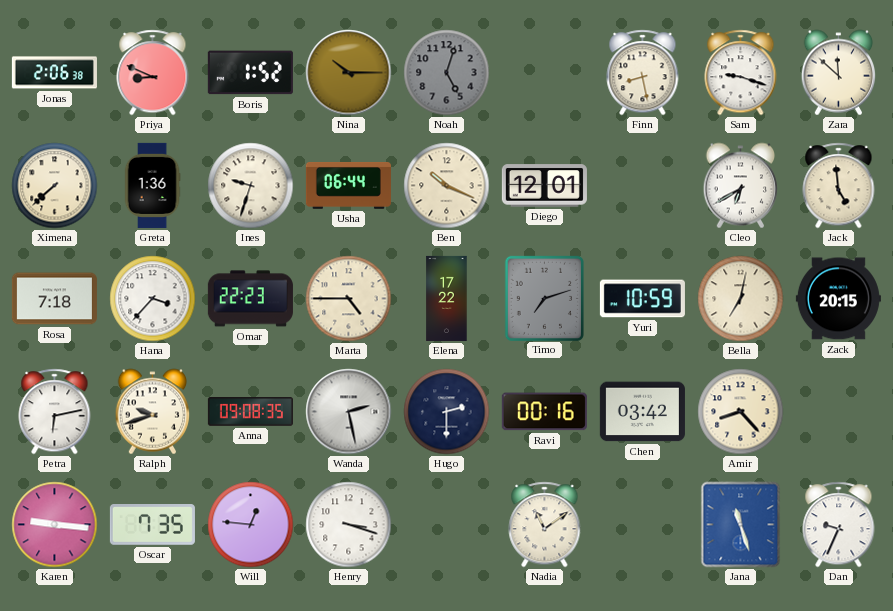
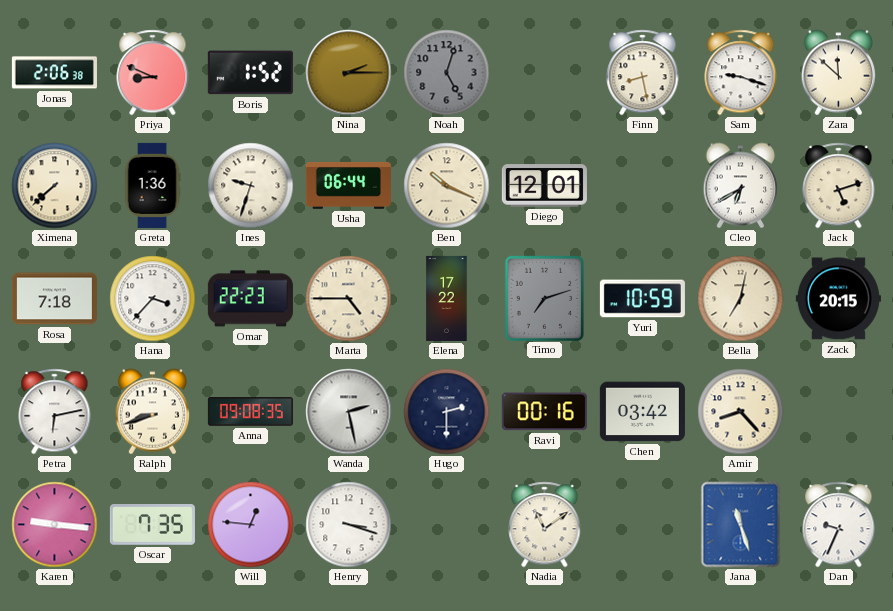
Nina: 10:15 -> 2:15
Jack: 4:59 -> 5:12
Ralph: 9:42 -> 8:42
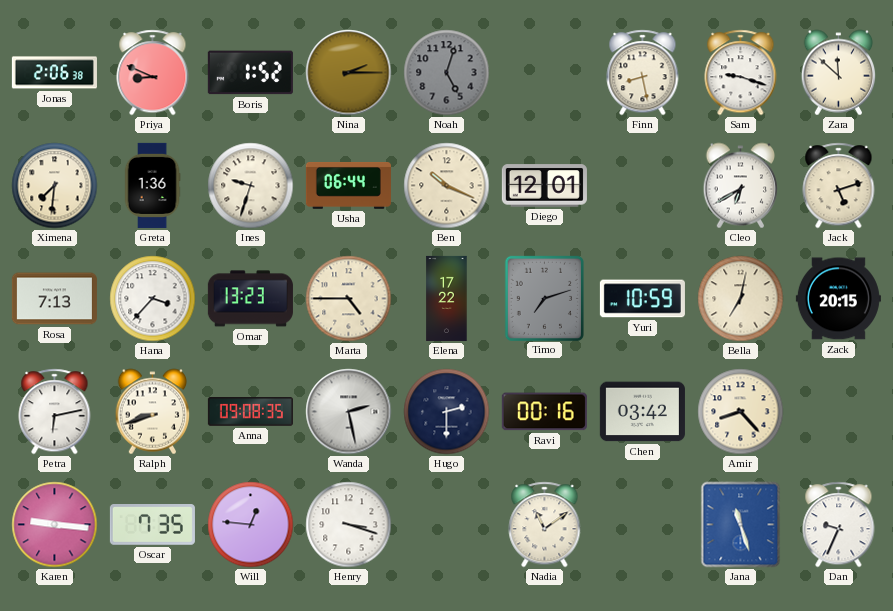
Ximena: 7:38 -> 7:31
Rosa: 7:18 -> 7:13
Omar: 22:23 -> 13:23
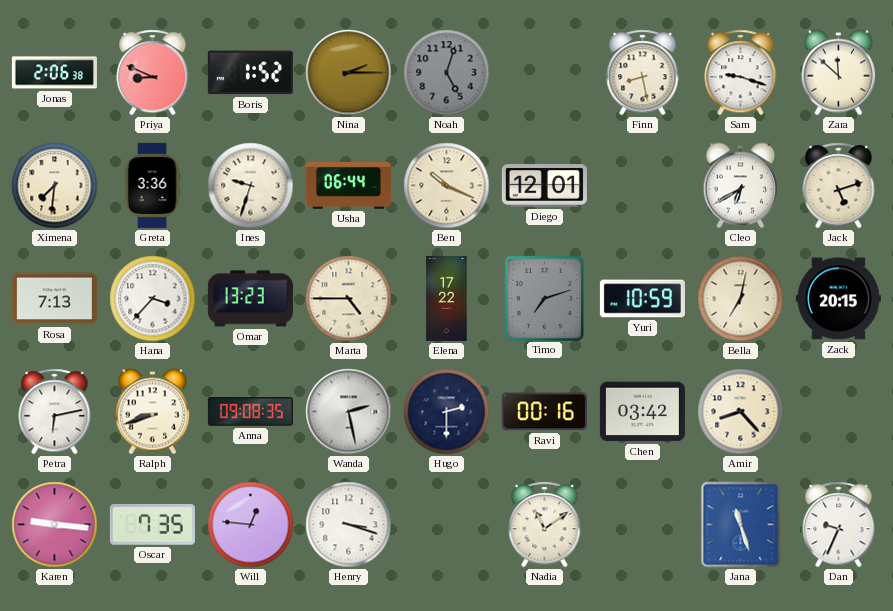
Greta: 1:36 -> 3:36
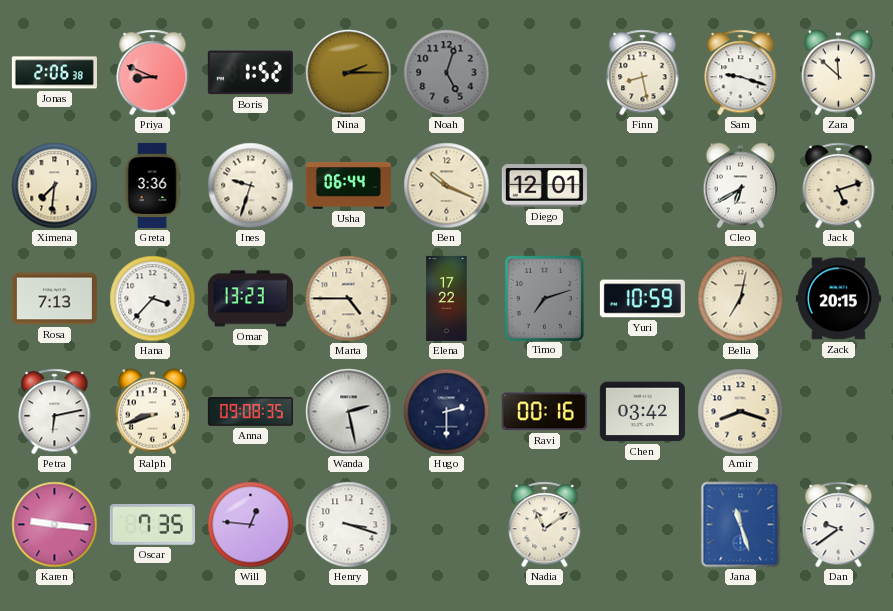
Amir: 8:23 -> 8:18
Dan: 9:34 -> 9:39
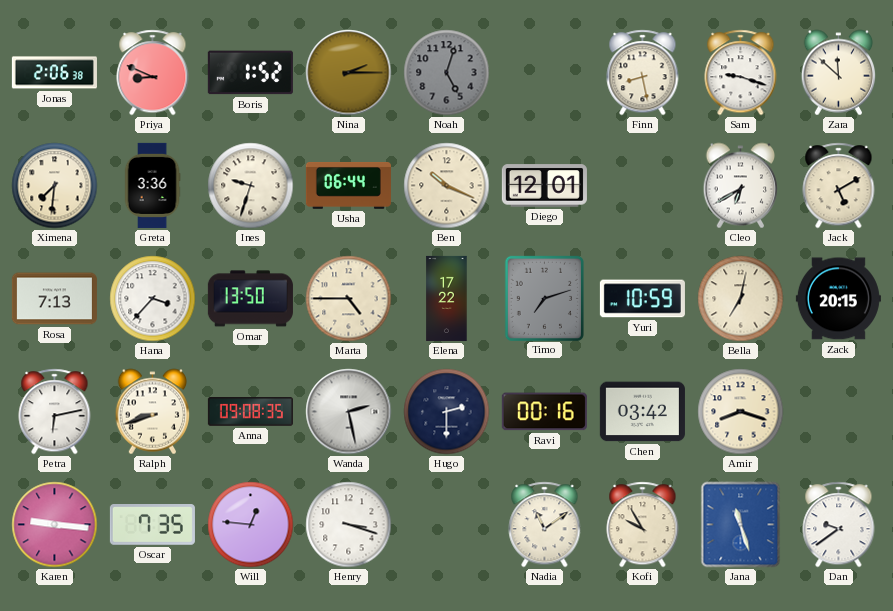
Jack: 5:12 -> 5:10
Omar: 13:23 -> 13:50
Kofi: none -> 9:55
